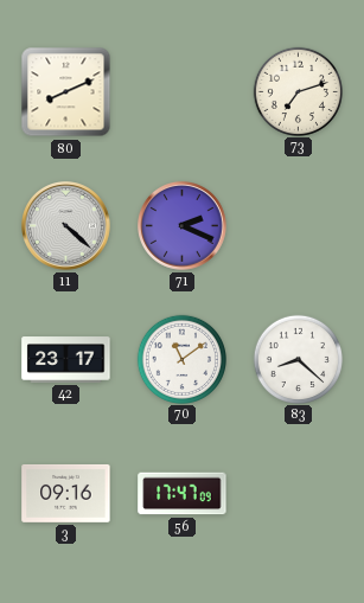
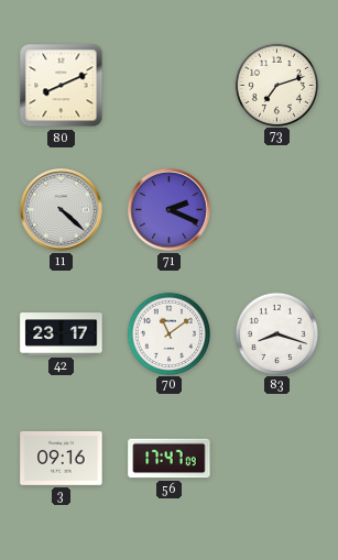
83: 8:22 -> 8:18
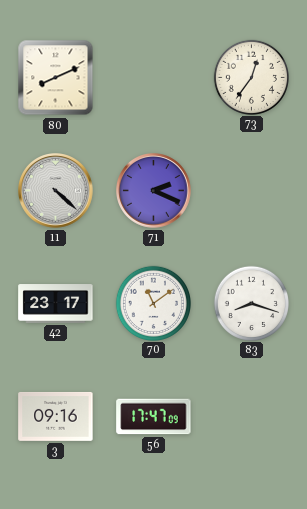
73: 7:12 -> 12:36
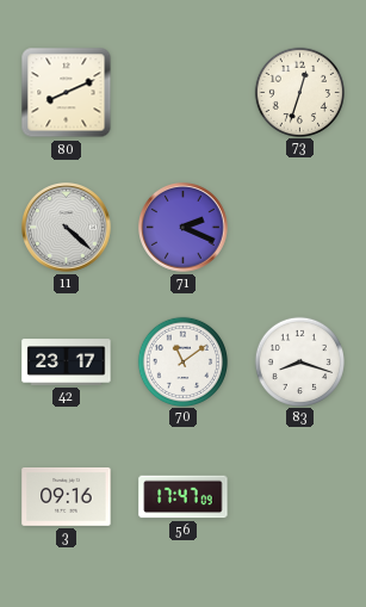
73: 12:36 -> 12:33
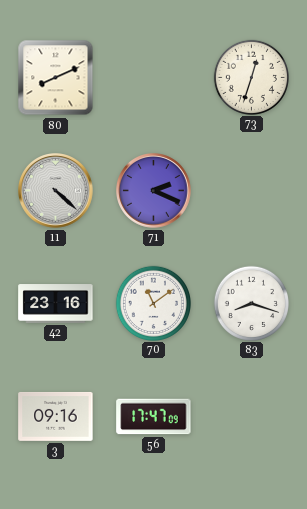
42: 23:17 -> 23:16
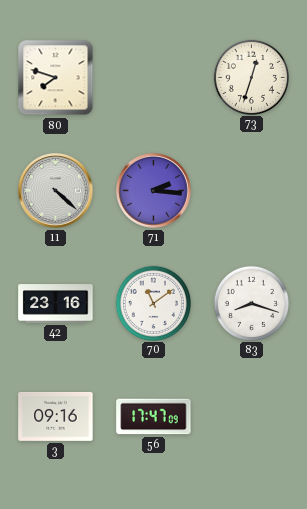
80: 8:11 -> 7:48
71: 2:19 -> 2:16
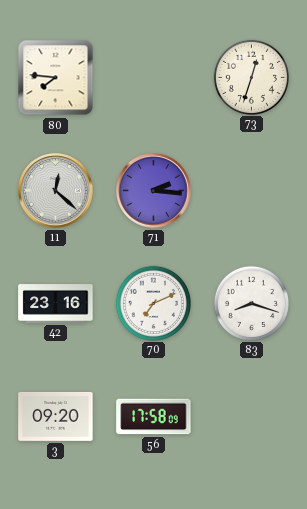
80: 7:48 -> 7:46
11: 4:22 -> 12:22
70: 11:09 -> 7:11
3: 09:16 -> 09:20
56: 17:47 -> 17:58
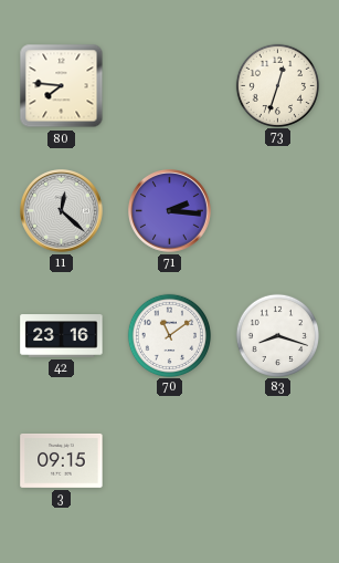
70: 7:11 -> 11:09
3: 09:20 -> 09:15
56: 17:58 -> none
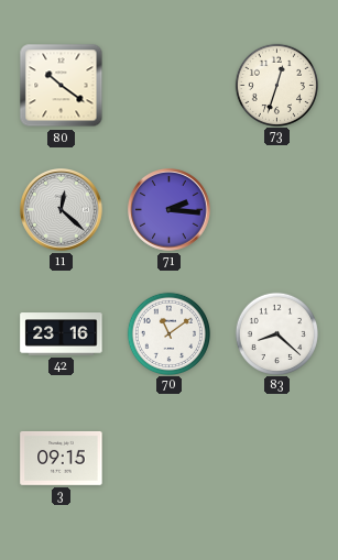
80: 7:46 -> 10:21
83: 8:18 -> 8:22
